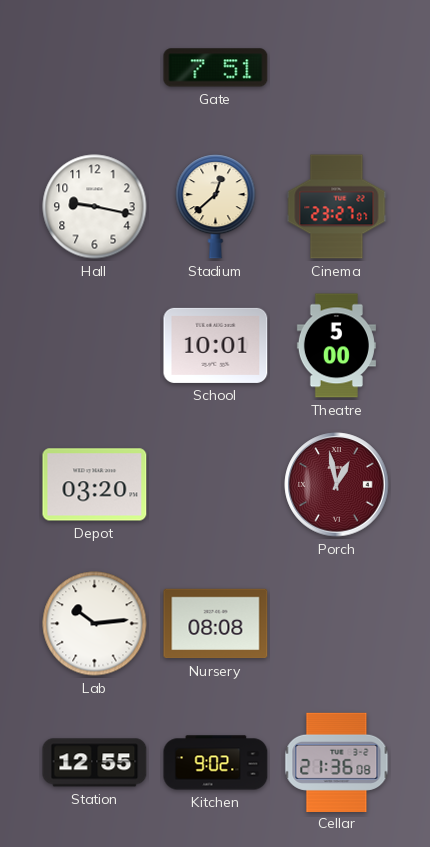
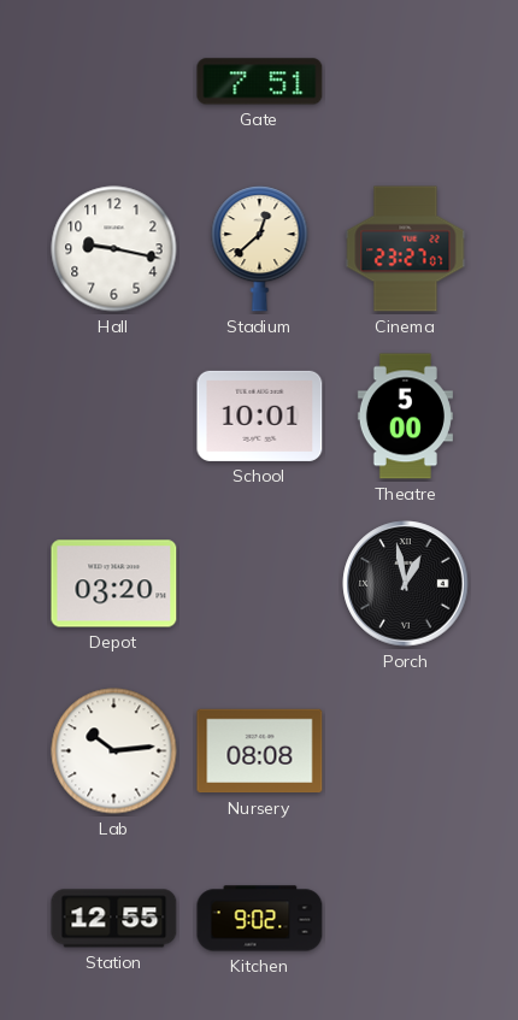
Porch dial: burgundy -> black
Cellar: 21:36 -> none
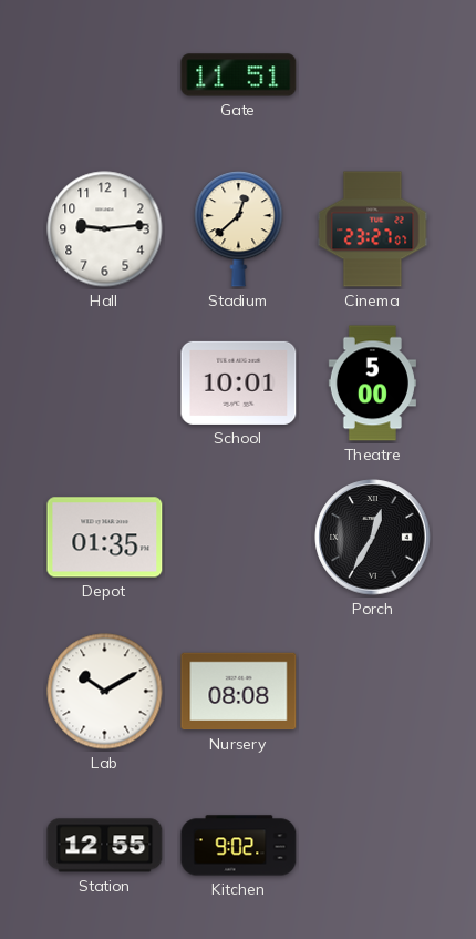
Gate: 7:51 -> 11:51
Hall: 9:17 -> 9:14
Depot: 03:20 -> 01:35
Porch: 12:58 -> 12:35
Lab: 10:14 -> 10:10
